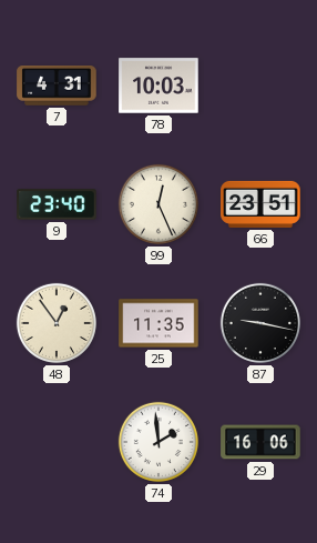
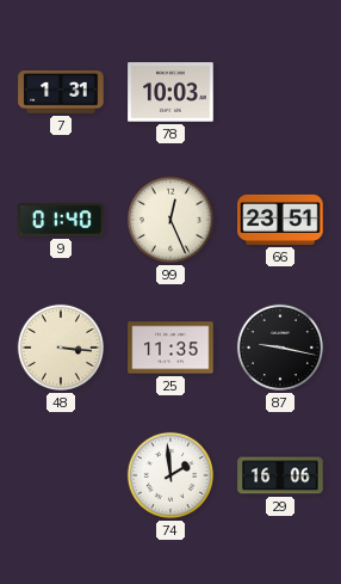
7: 4:31 -> 1:31
9: 23:40 -> 01:40
48: 12:54 -> 3:16
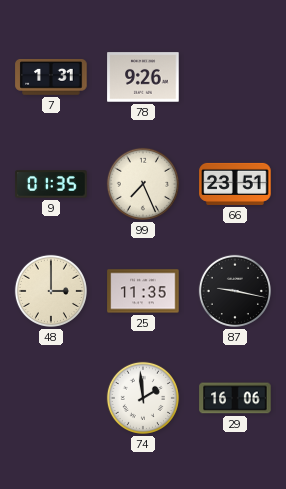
78: 10:03 -> 9:26
9: 01:40 -> 01:35
99: 12:26 -> 7:26
48: 3:16 -> 3:00
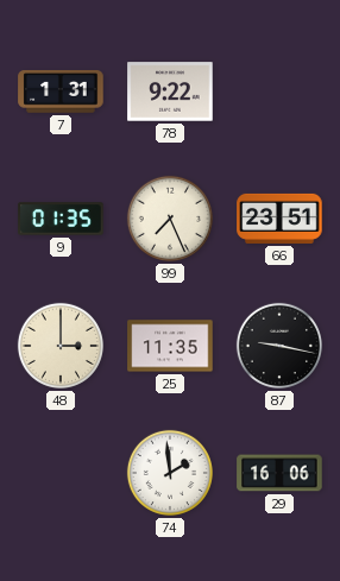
78: 9:26 -> 9:22
